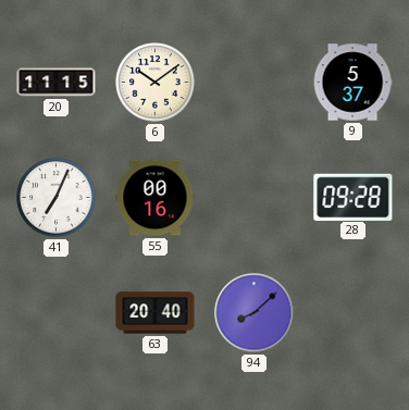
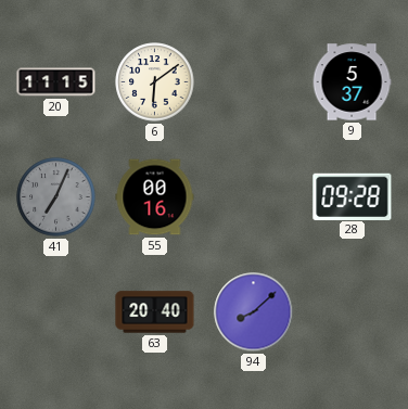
6: 10:09 -> 6:09
41 dial: white -> grey
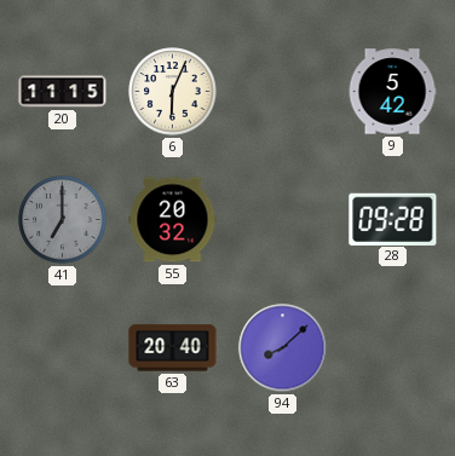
6: 6:09 -> 6:04
9: 5:37 -> 5:42
41: 7:04 -> 7:00
55: 00:16 -> 20:32
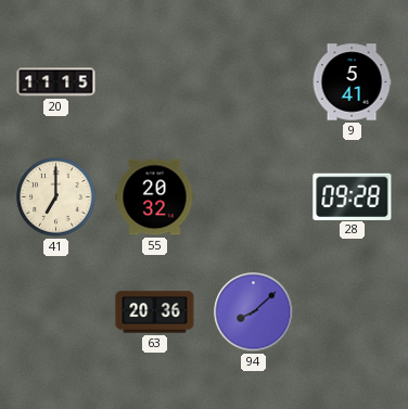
6: 6:04 -> none
9: 5:42 -> 5:41
41 dial: grey -> cream
63: 20:40 -> 20:36
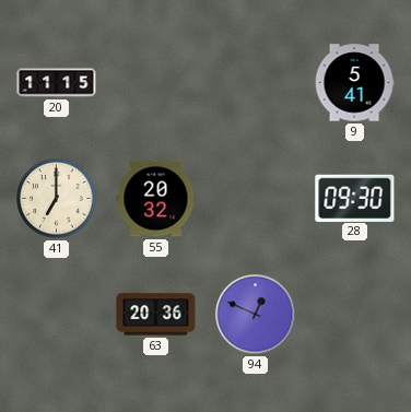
28: 09:28 -> 09:30
94: 8:08 -> 12:49
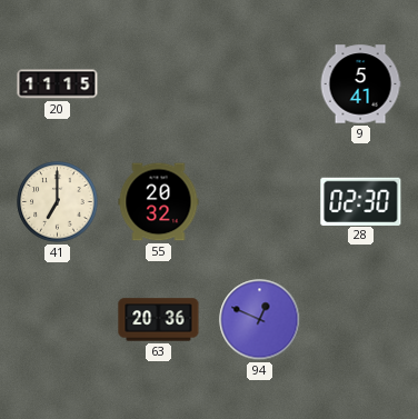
28: 09:30 -> 02:30
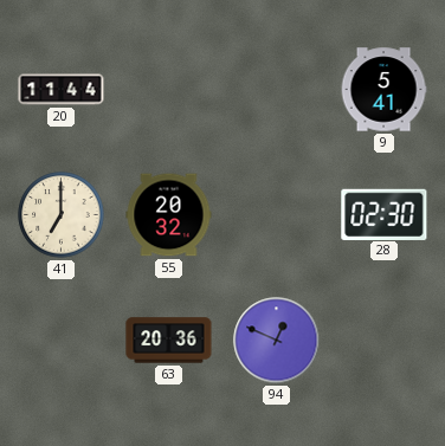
20: 11:15 -> 11:44
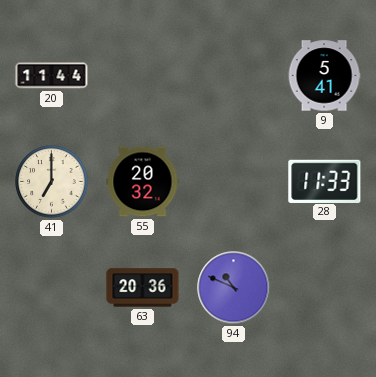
28: 02:30 -> 11:33
94: 12:49 -> 10:49
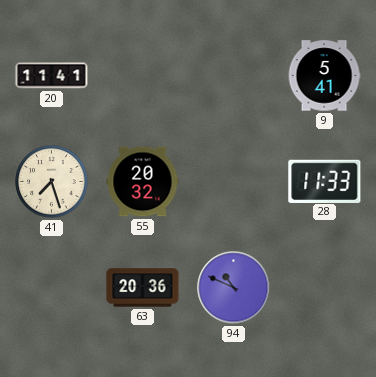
20: 11:44 -> 11:41
41: 7:00 -> 7:27
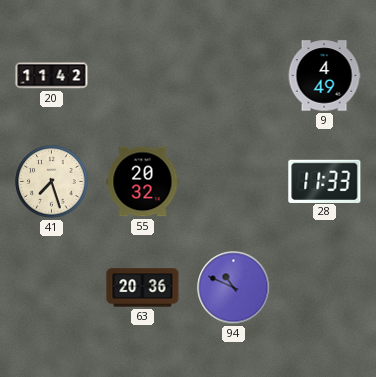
20: 11:41 -> 11:42
9: 5:41 -> 4:49
